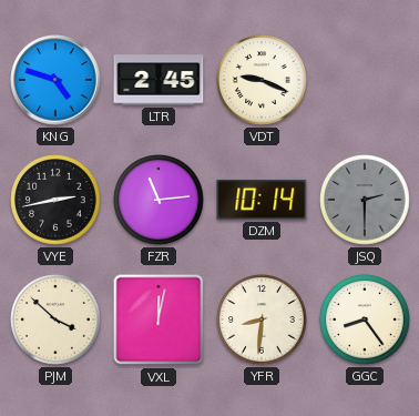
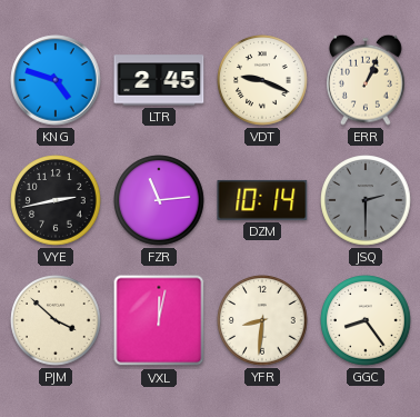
ERR: none -> 1:04
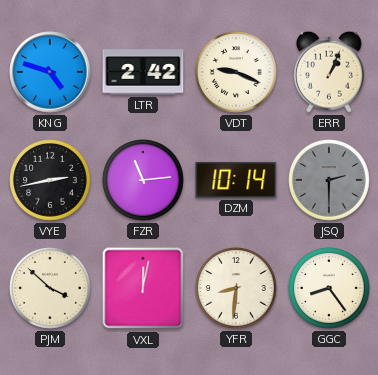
LTR: 2:45 -> 2:42
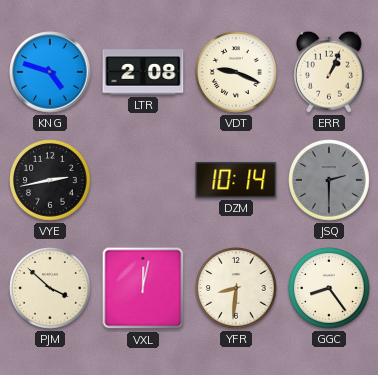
LTR: 2:42 -> 2:08
FZR: 11:14 -> none
